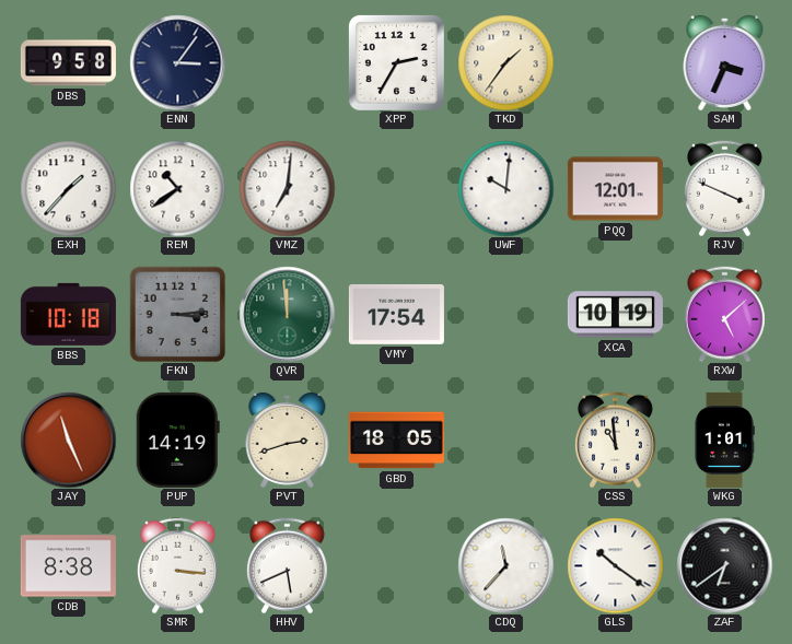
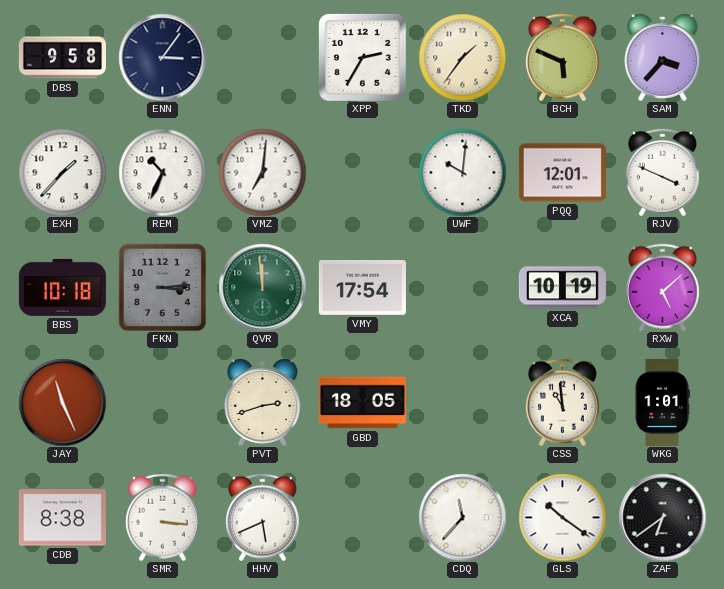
BCH: none -> 5:49
SAM: 3:34 -> 3:37
REM: 10:39 -> 10:34
PUP: 14:19 -> none
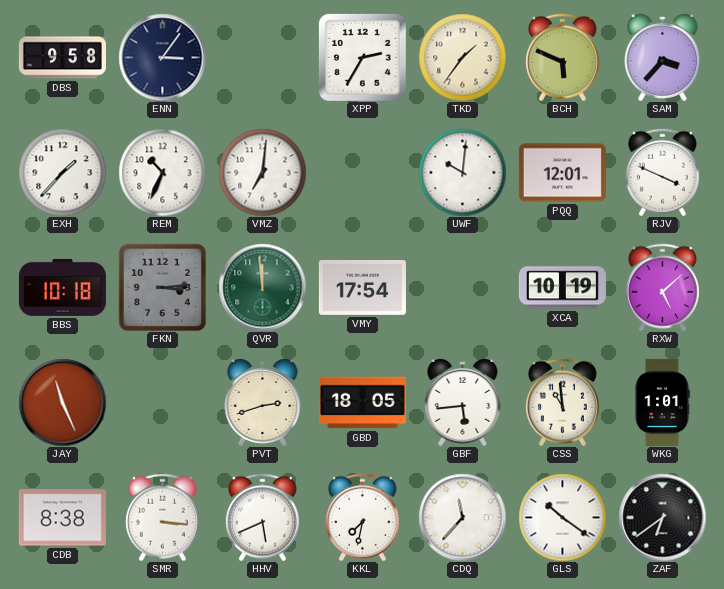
GBF: none -> 5:44
KKL: none -> 7:32
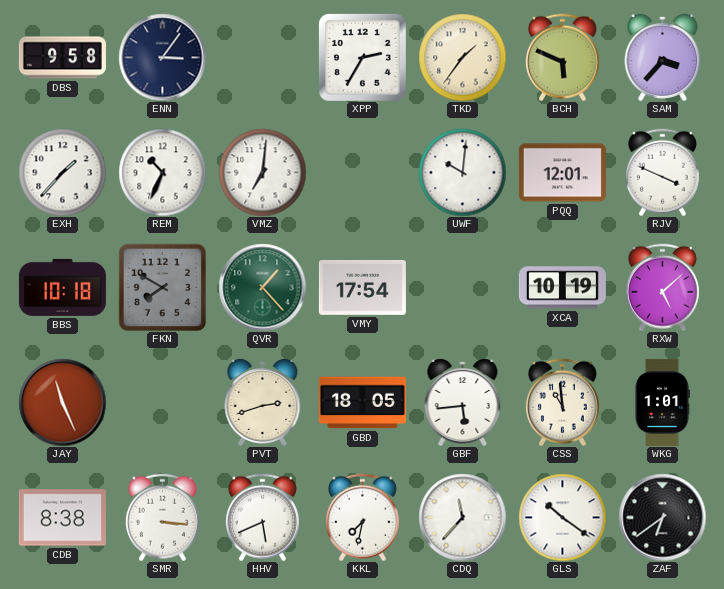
FKN: 3:14 -> 7:50
QVR: 11:59 -> 1:23
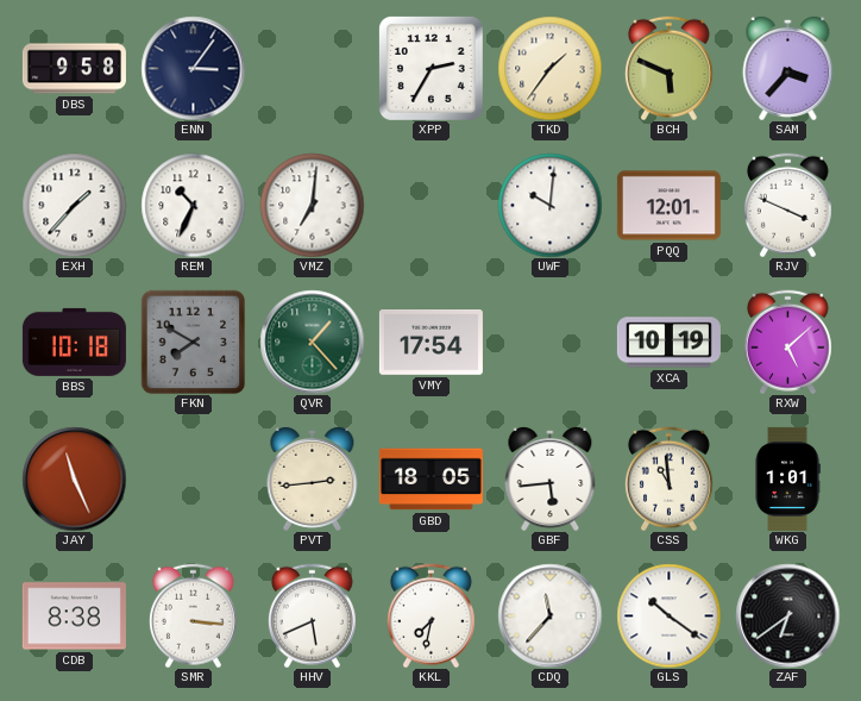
PVT: 2:42 -> 2:44
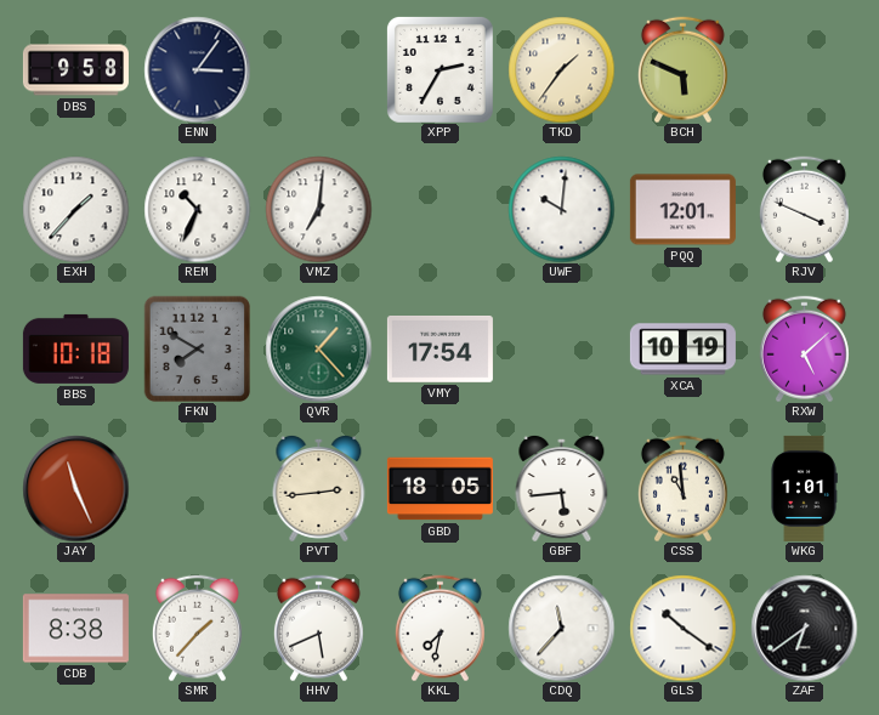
SAM: 3:37 -> none
SMR: 3:16 -> 1:37
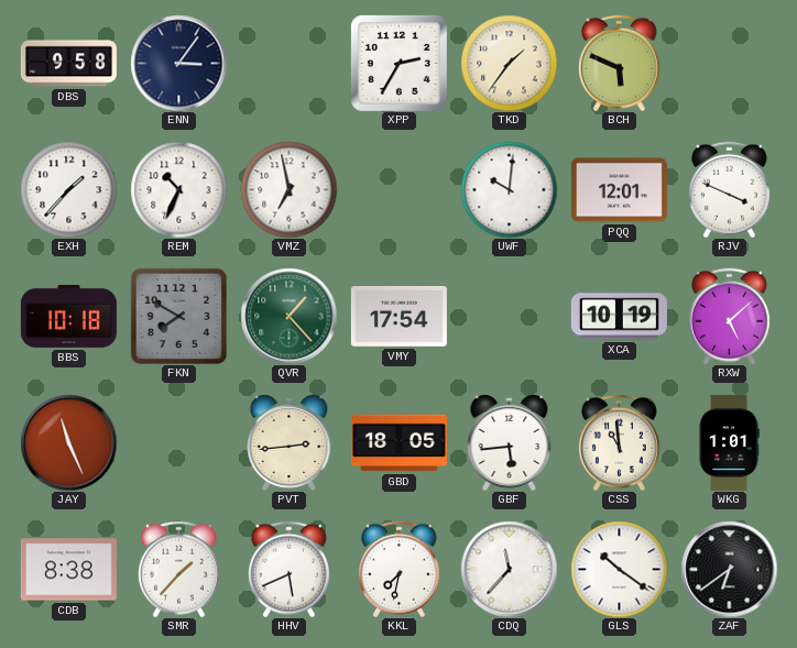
VMZ: 7:01 -> 6:58
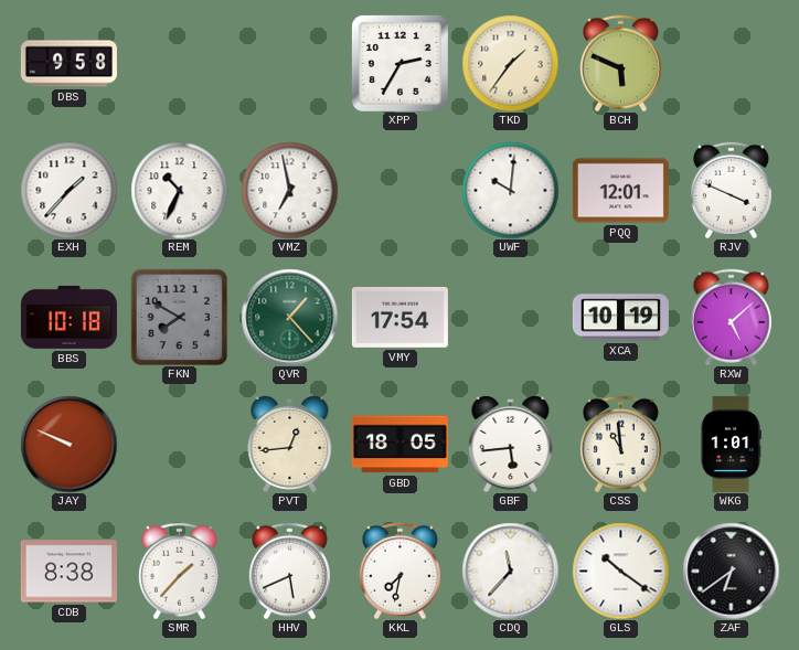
ENN: 3:06 -> none
JAY: 11:26 -> 9:49
PVT: 2:44 -> 12:44
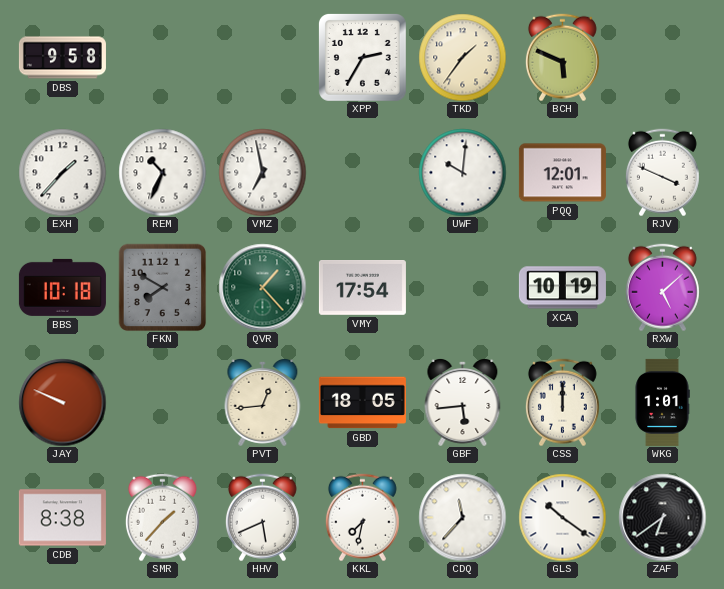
CSS: 10:59 -> 12:00
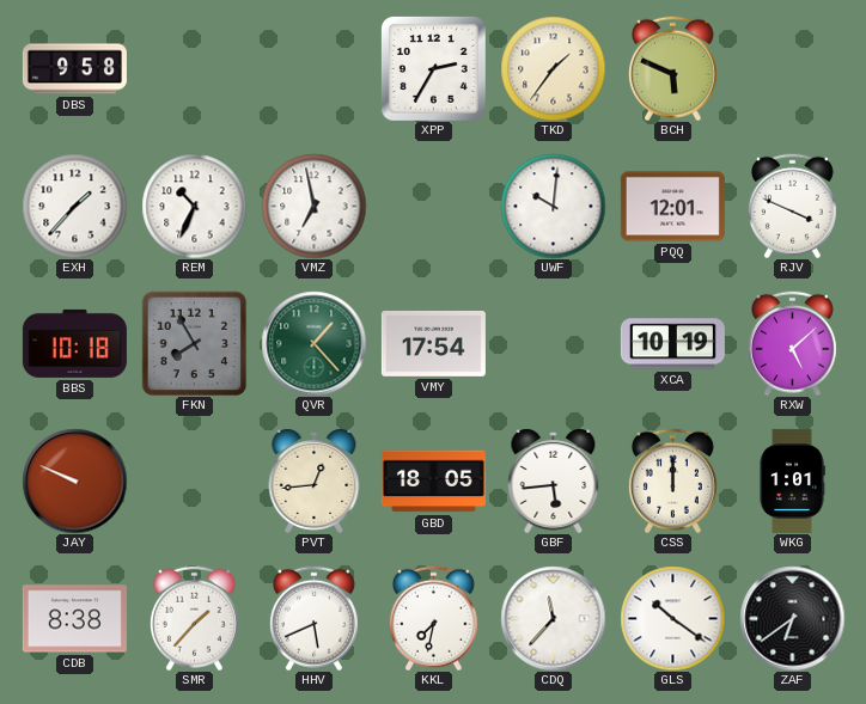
FKN: 7:50 -> 7:55
